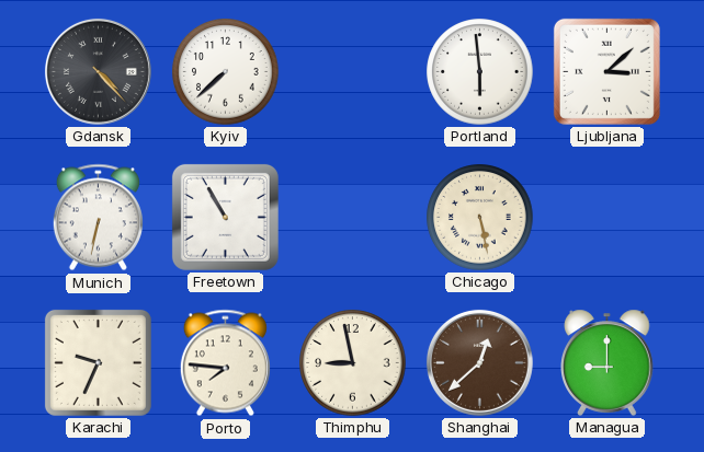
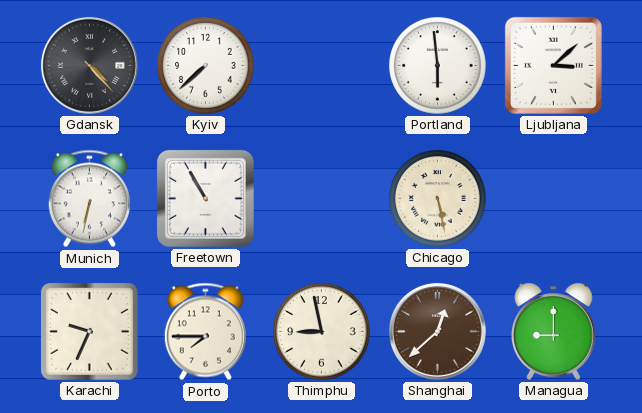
Porto: 7:46 -> 7:45
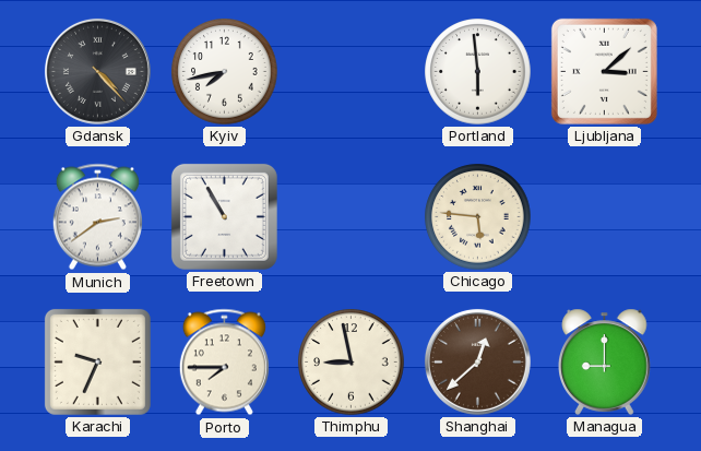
Kyiv: 7:38 -> 7:43
Munich: 6:32 -> 2:39
Chicago: 5:28 -> 5:46
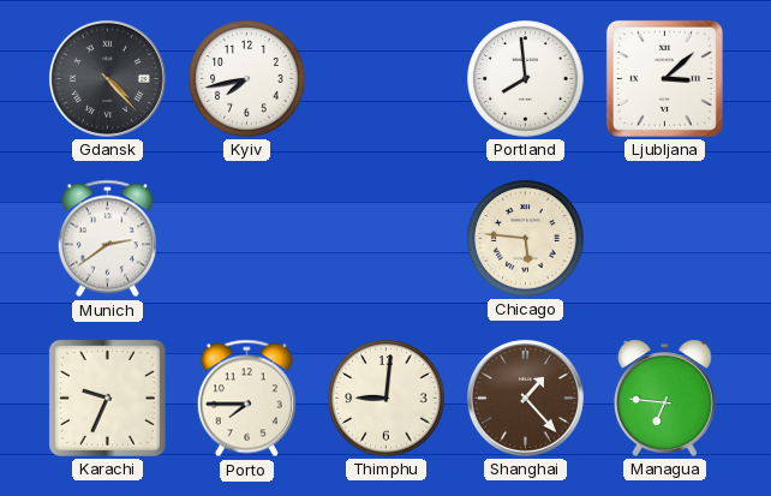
Portland: 5:59 -> 7:59
Freetown: 10:55 -> none
Thimphu: 8:58 -> 9:01
Shanghai: 12:38 -> 1:23
Managua: 9:00 -> 6:46
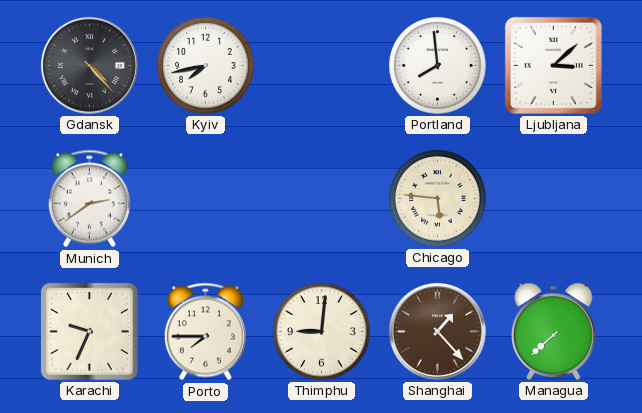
Managua: 6:46 -> 7:38
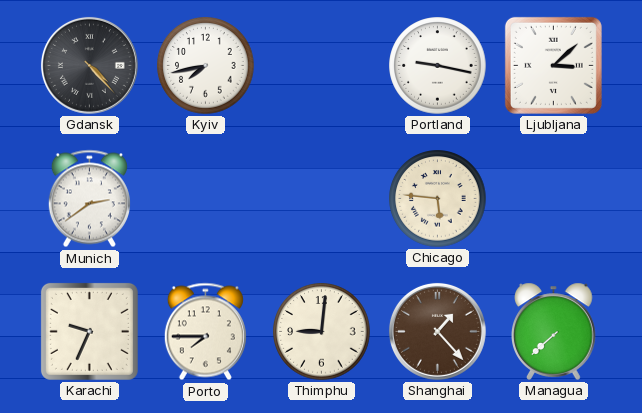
Portland: 7:59 -> 9:17
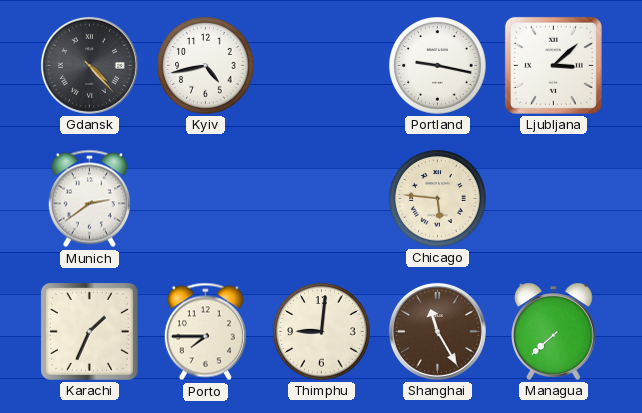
Kyiv: 7:43 -> 4:43
Karachi: 9:34 -> 1:34
Shanghai: 1:23 -> 11:25
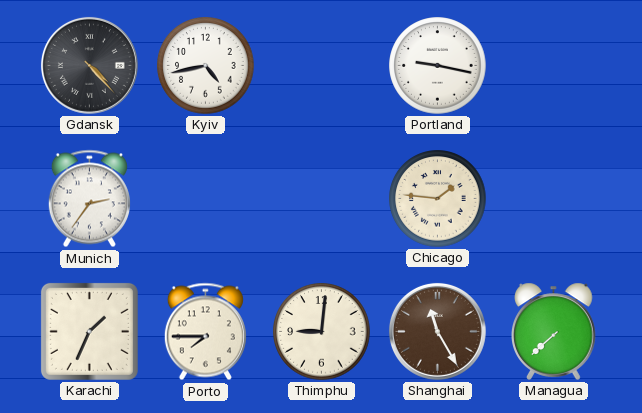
Ljubljana: 3:08 -> none
Munich: 2:39 -> 2:36
Chicago: 5:46 -> 1:46
